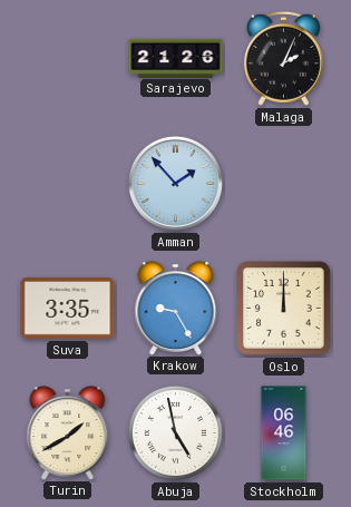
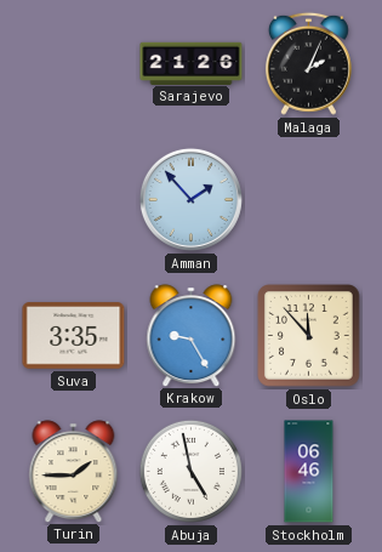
Oslo: 12:00 -> 11:53
Turin: 1:40 -> 1:45
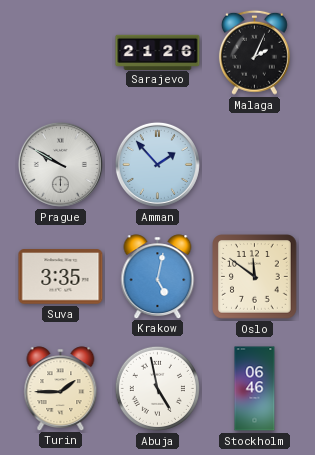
Prague: none -> 9:50
Krakow: 9:25 -> 5:02
Oslo: 11:53 -> 11:51
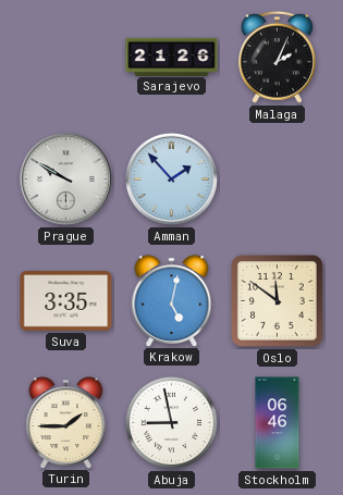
Abuja: 4:58 -> 8:58
